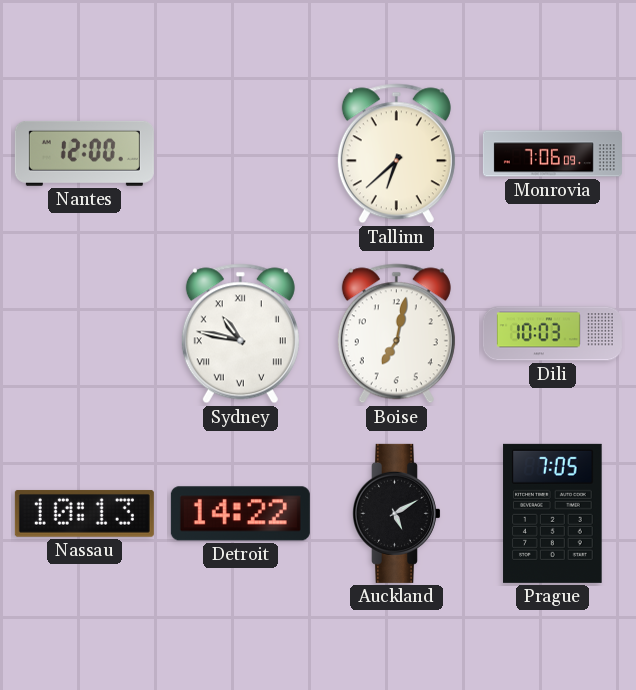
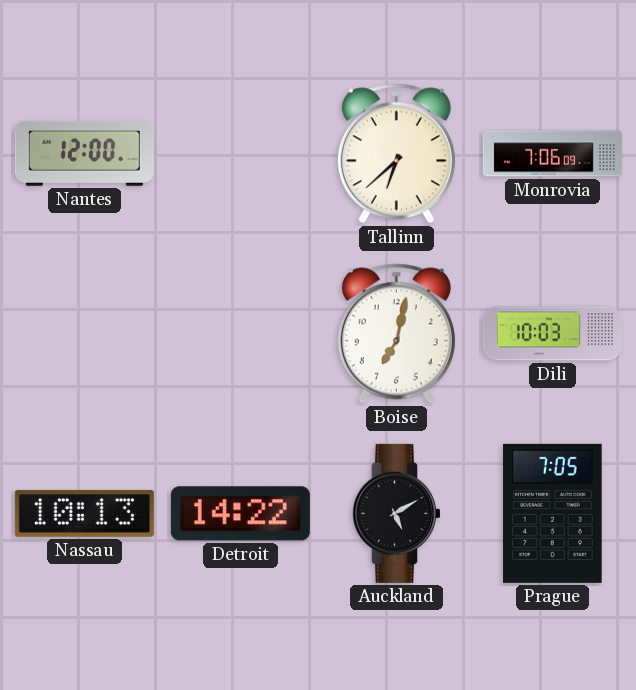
Sydney: 10:47 -> none
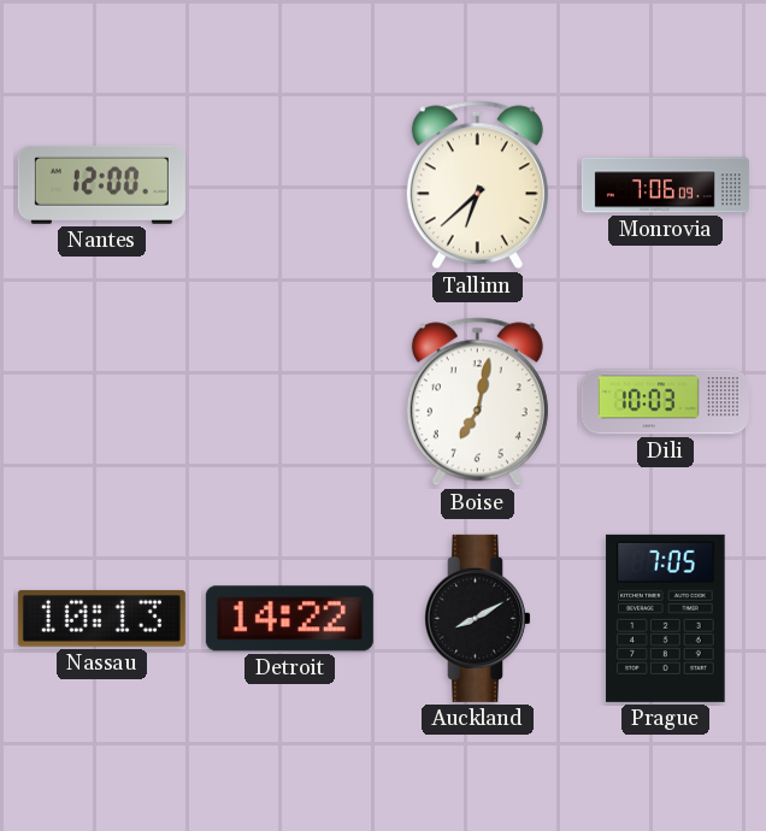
Auckland: 5:10 -> 8:10
